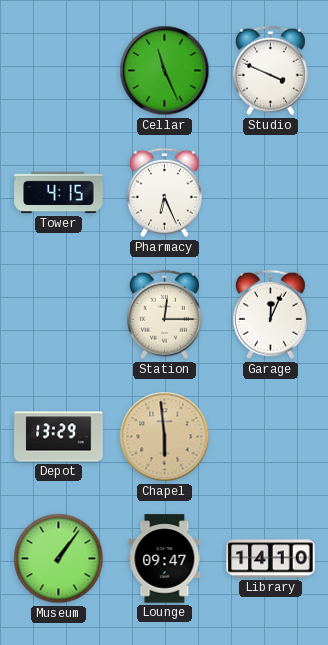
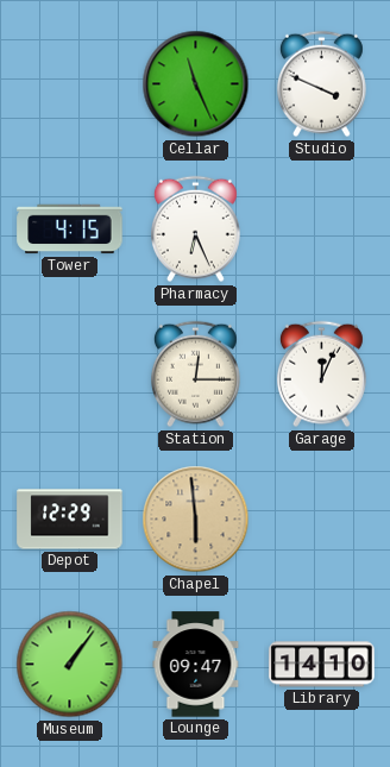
Depot: 13:29 -> 12:29
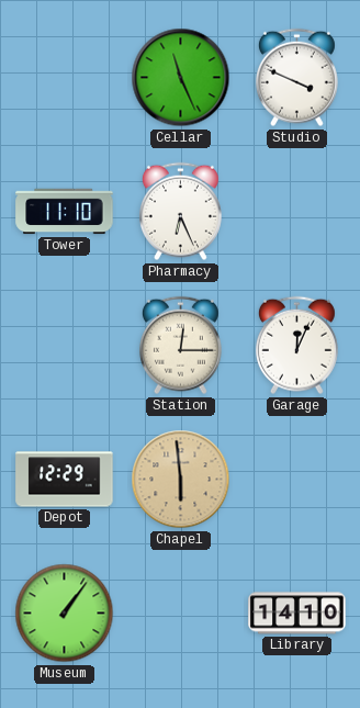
Tower: 4:15 -> 11:10
Lounge: 09:47 -> none
